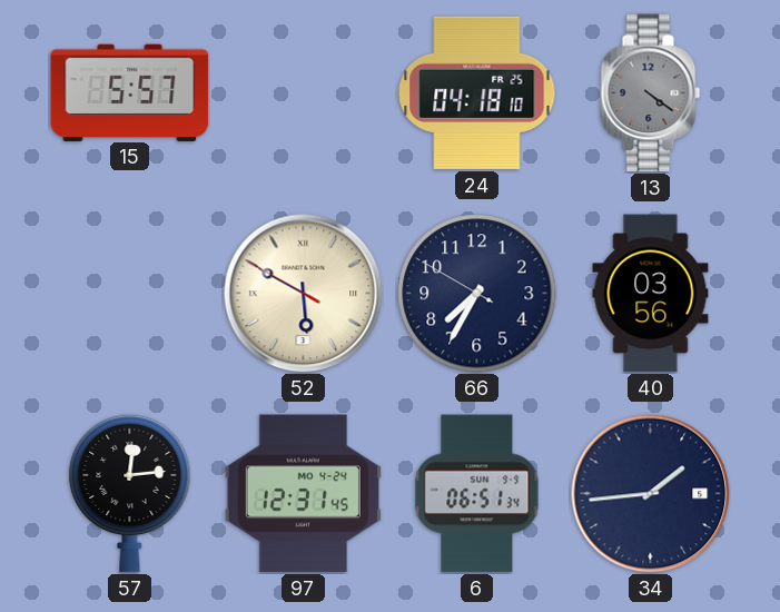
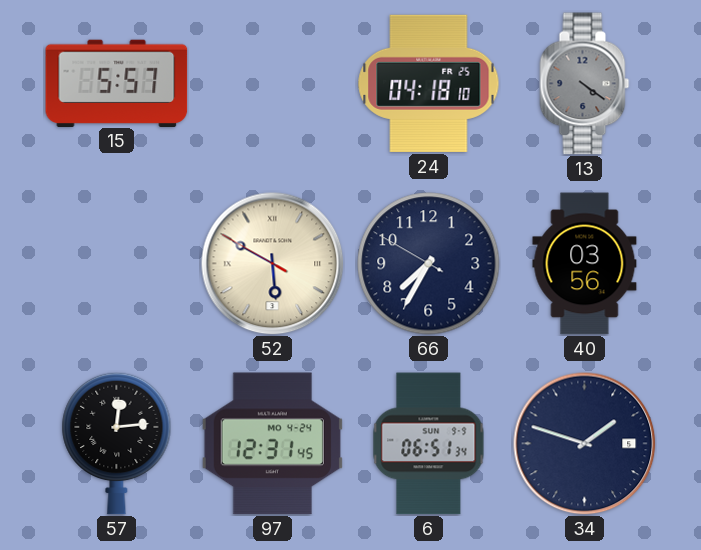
34: 1:44 -> 1:48
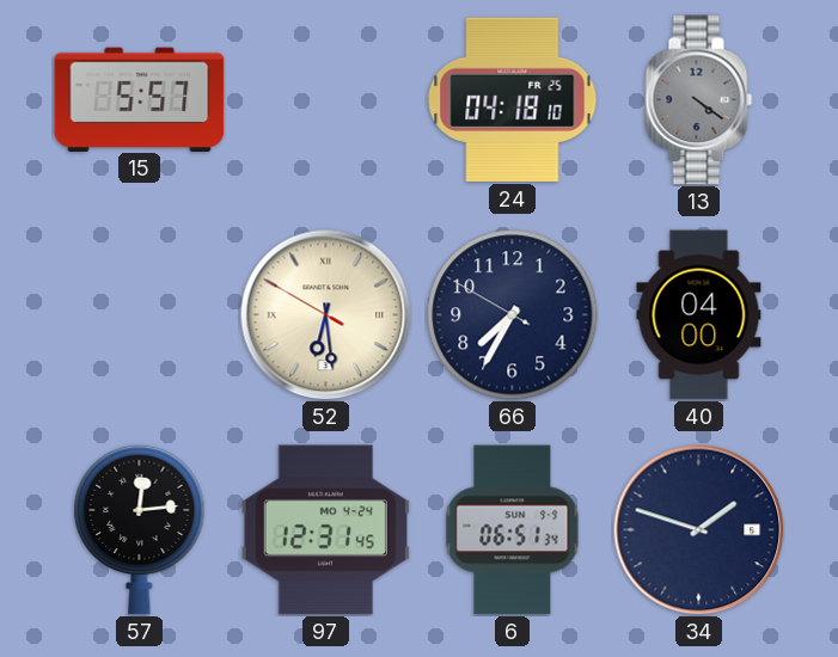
52: 5:49 -> 6:28
40: 03:56 -> 04:00
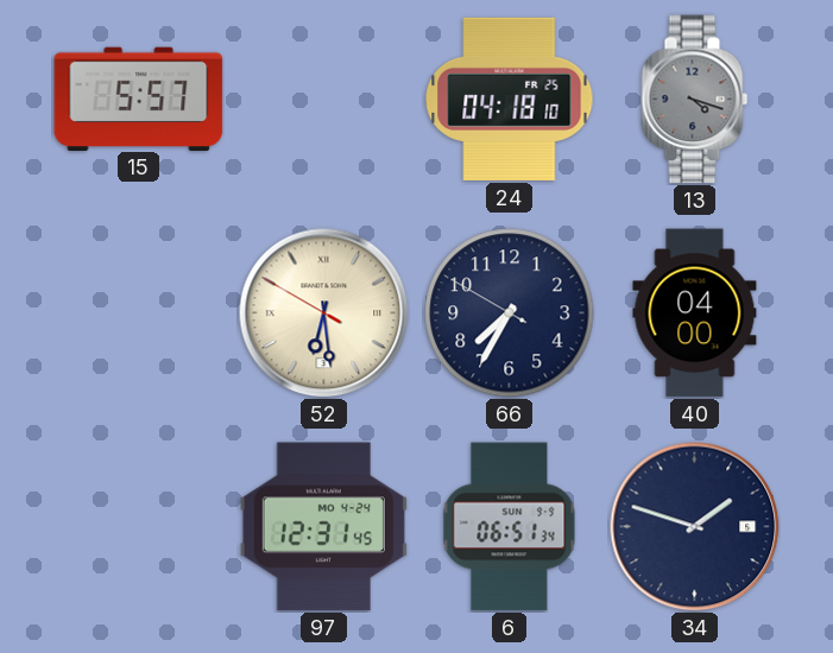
13: 4:21 -> 4:18
57: 12:14 -> none
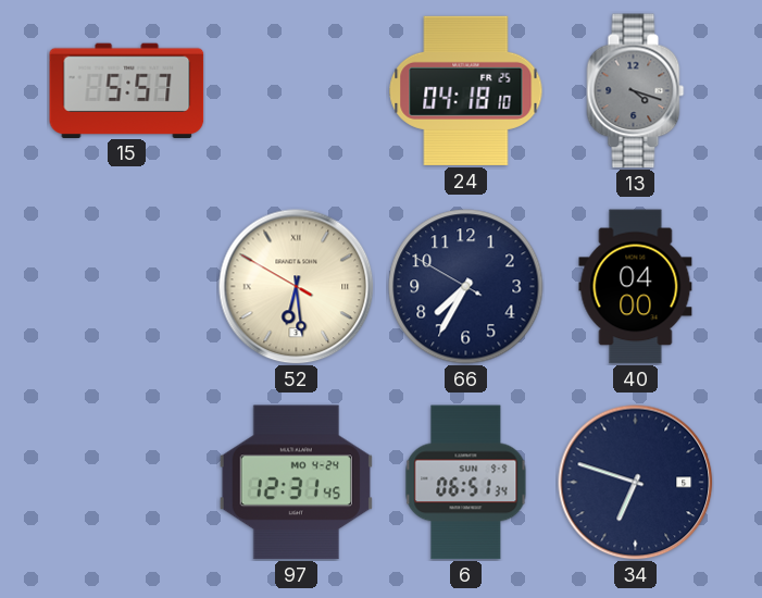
34: 1:48 -> 6:48
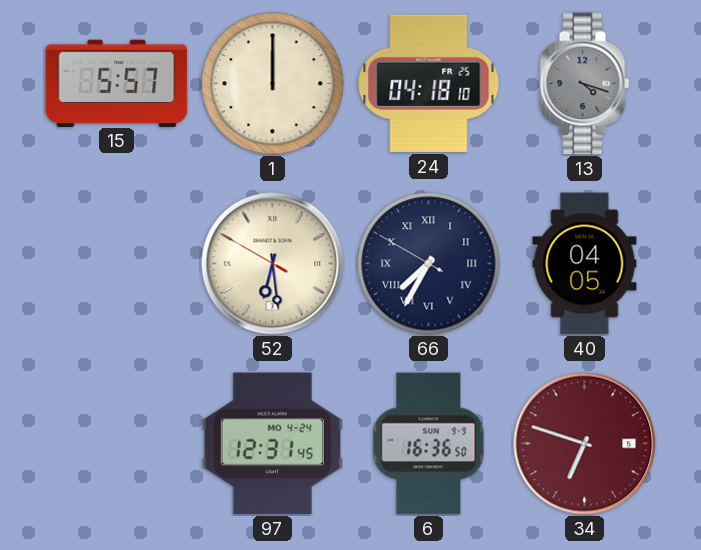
1: none -> 12:00
66 numerals: Arabic -> Roman
40: 04:00 -> 04:05
6: 06:51 -> 16:36
34 dial: navy -> burgundy
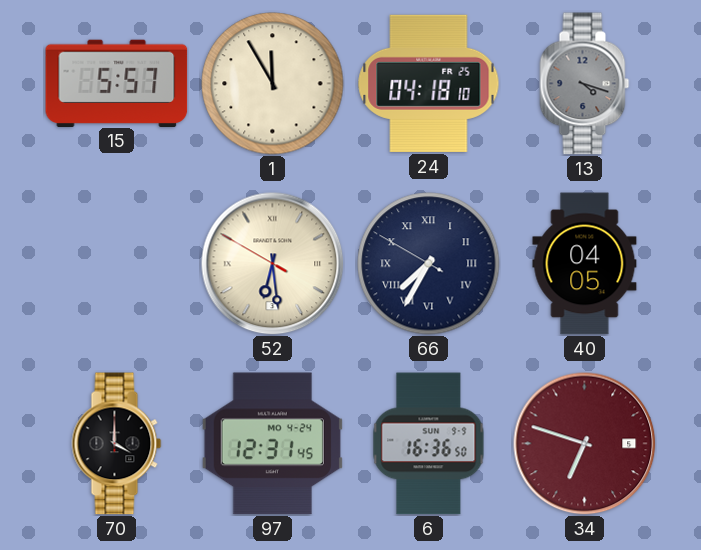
1: 12:00 -> 11:55
70: none -> 4:00
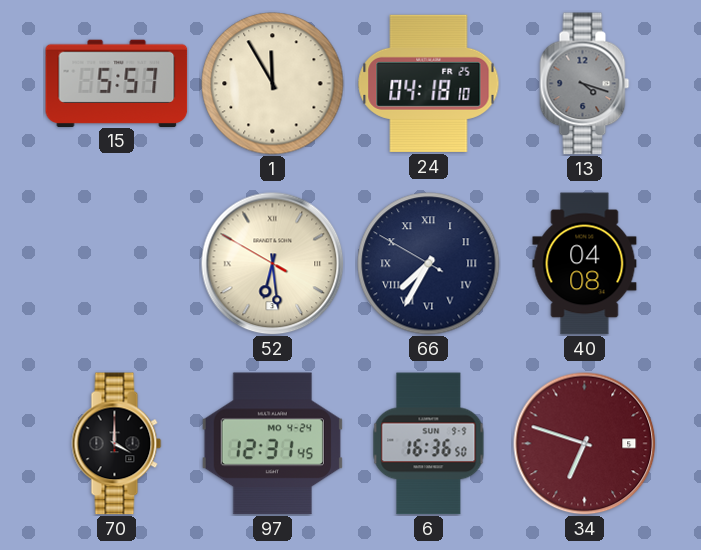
40: 04:05 -> 04:08
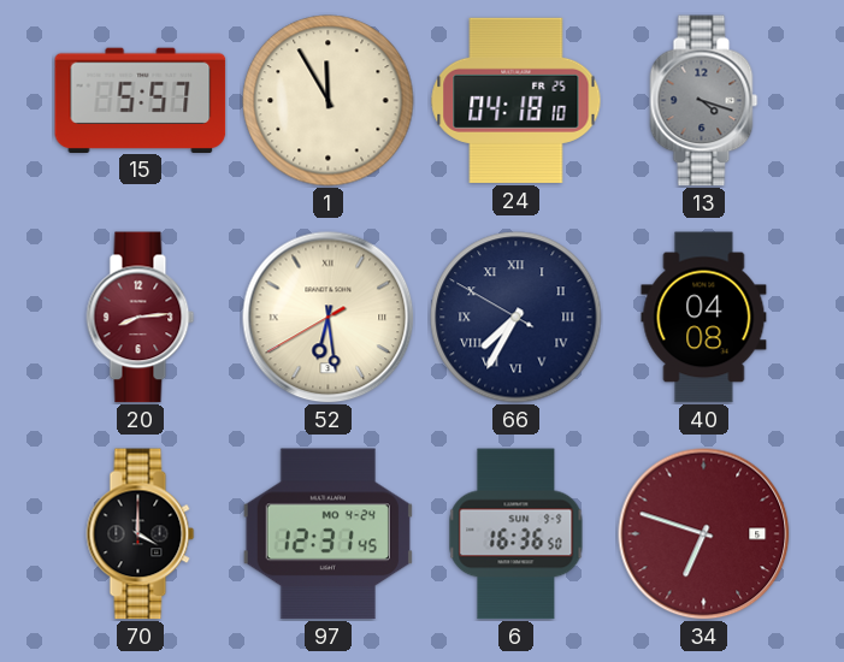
20: none -> 8:14
52: 6:28:50 -> 6:28:40
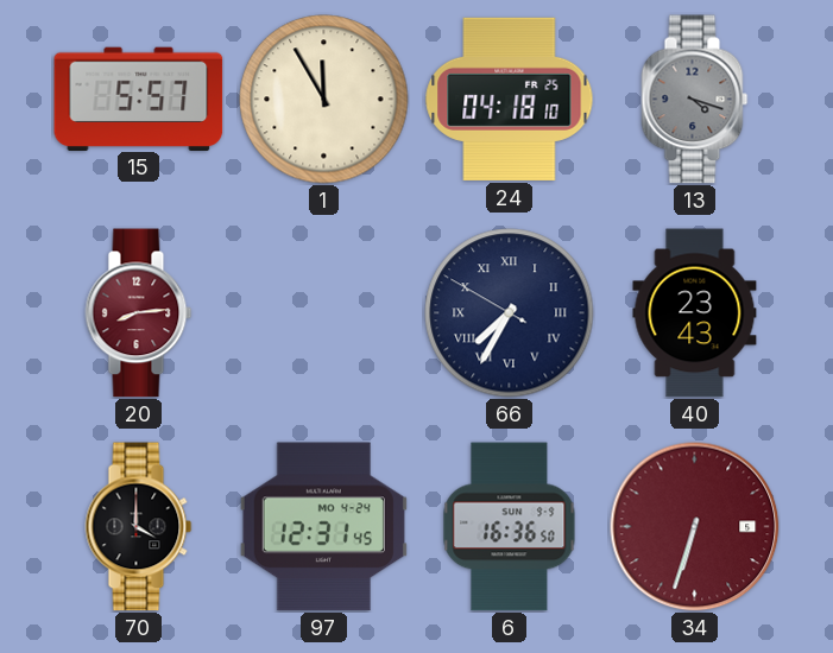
52: 6:28 -> none
40: 04:08 -> 23:43
34: 6:48 -> 6:33
